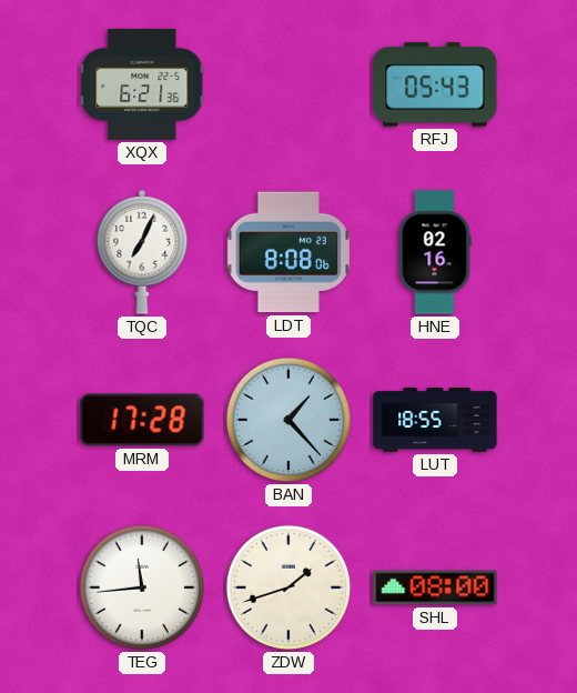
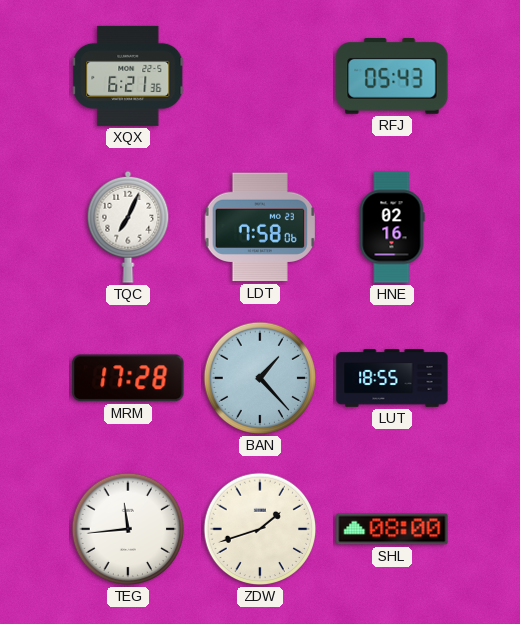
LDT: 8:08 -> 7:58
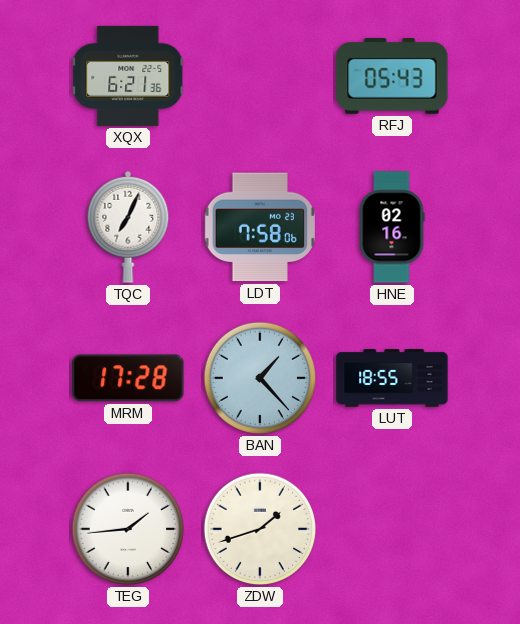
TEG: 11:44 -> 1:44
SHL: 08:00 -> none
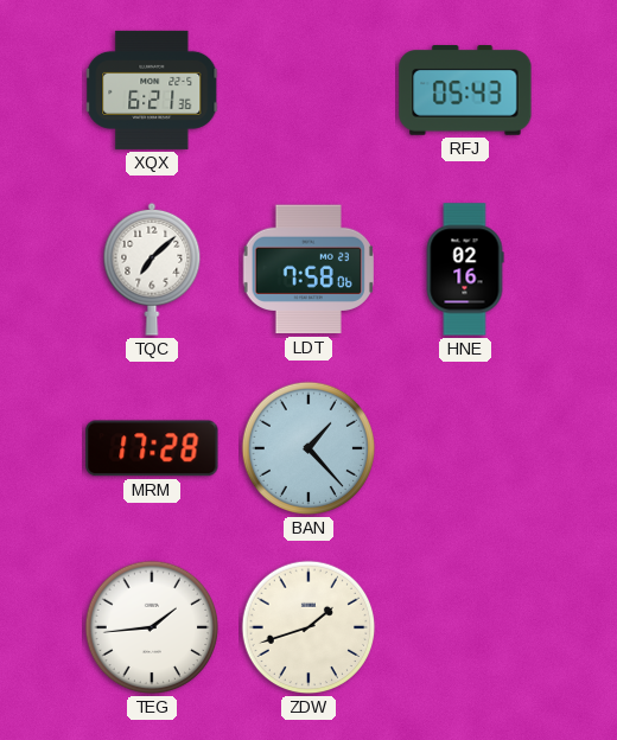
TQC: 7:04 -> 7:08
LUT: 18:55 -> none
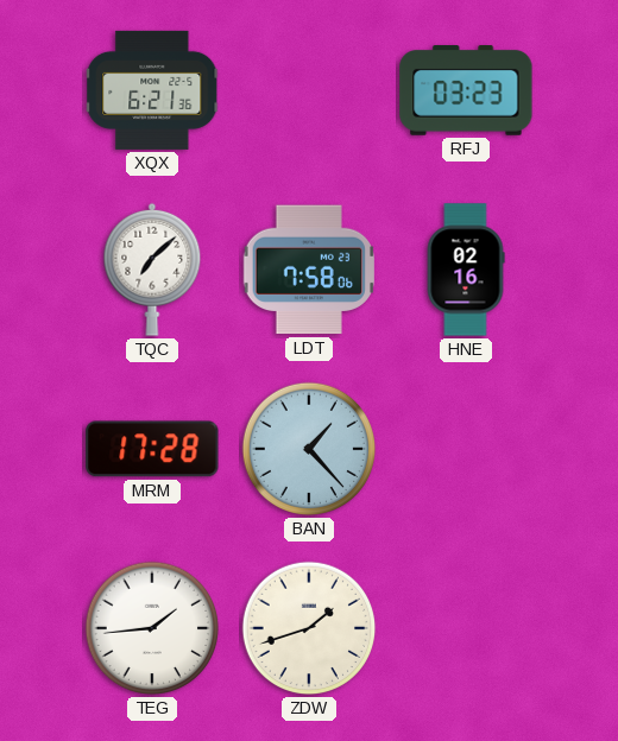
RFJ: 05:43 -> 03:23
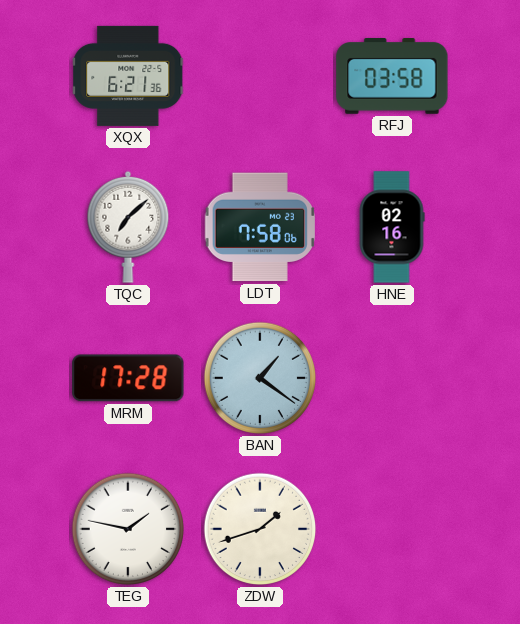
RFJ: 03:23 -> 03:58
BAN: 1:23 -> 1:21
TEG: 1:44 -> 1:47
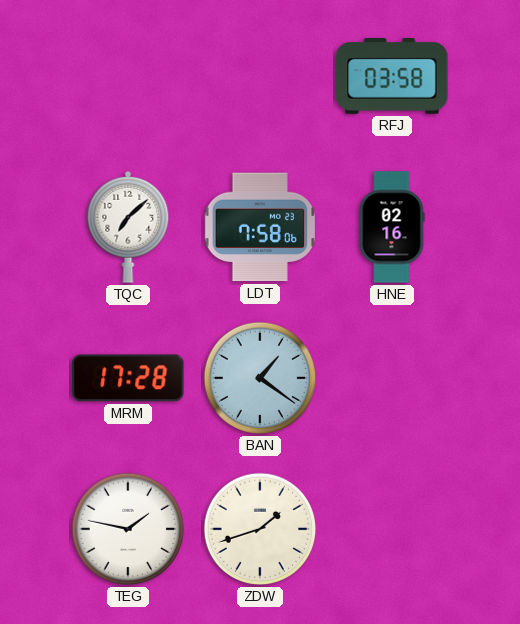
XQX: 6:21 -> none
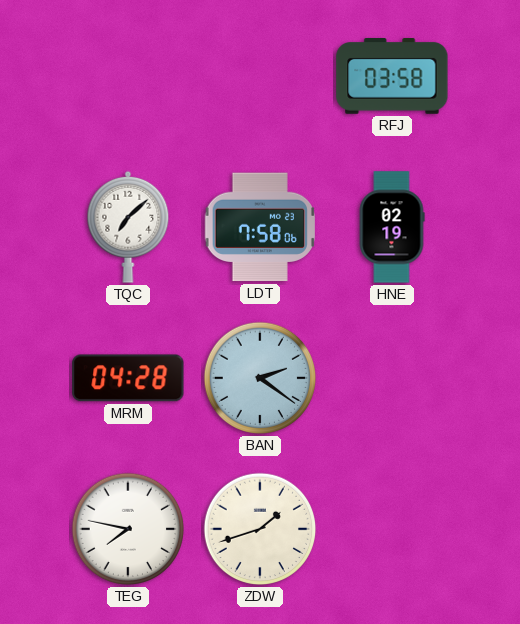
HNE: 02:16 -> 02:19
MRM: 17:28 -> 04:28
BAN: 1:21 -> 2:21
TEG: 1:47 -> 7:47
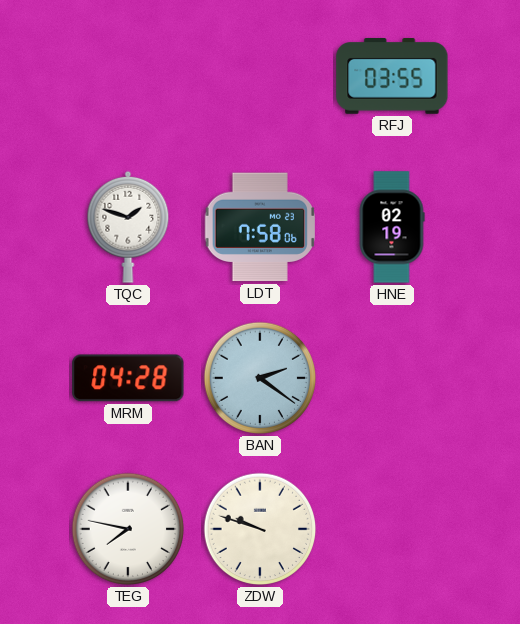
RFJ: 03:58 -> 03:55
TQC: 7:08 -> 1:48
ZDW: 1:42 -> 9:48
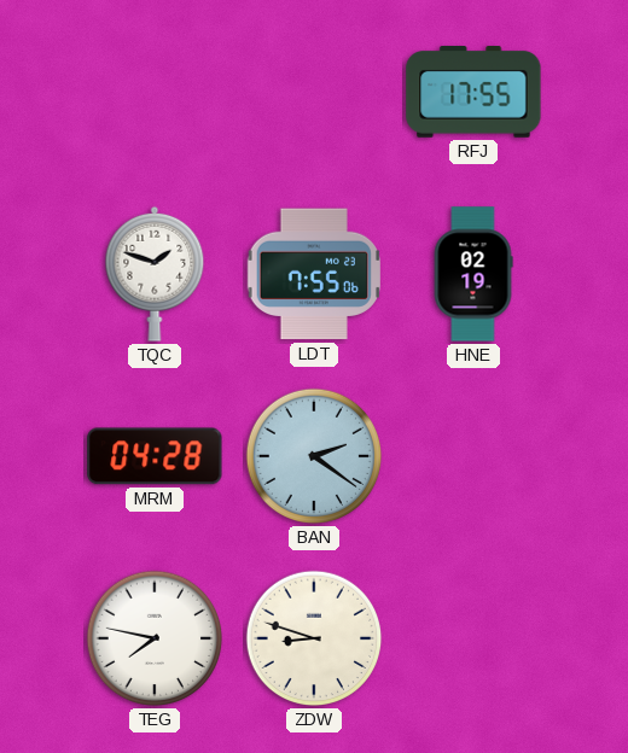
RFJ: 03:55 -> 17:55
LDT: 7:58 -> 7:55
ZDW: 9:48 -> 8:48
